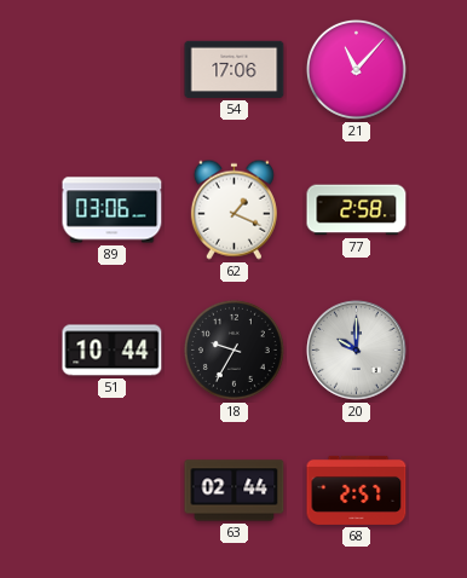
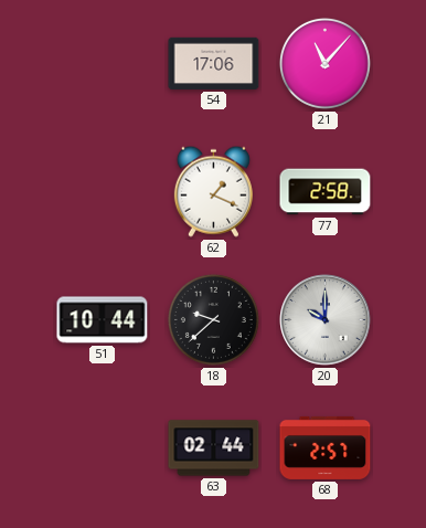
89: 03:06 -> none
18: 9:35 -> 9:38
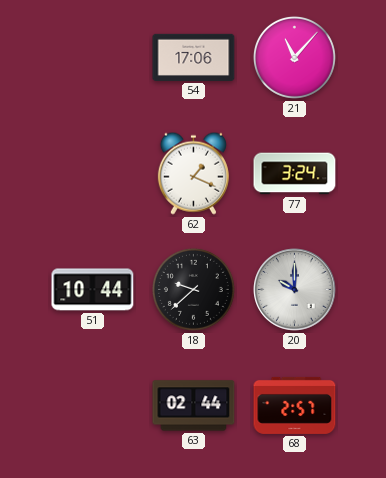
77: 2:58 -> 3:24
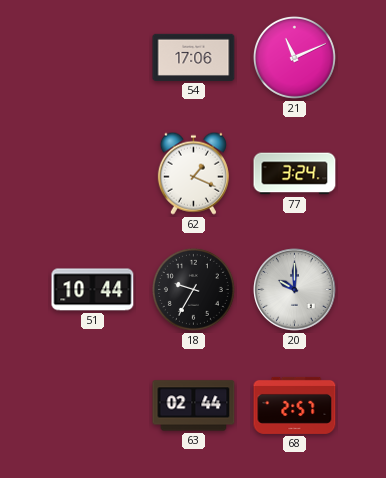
21: 11:07 -> 11:11
18: 9:38 -> 9:35
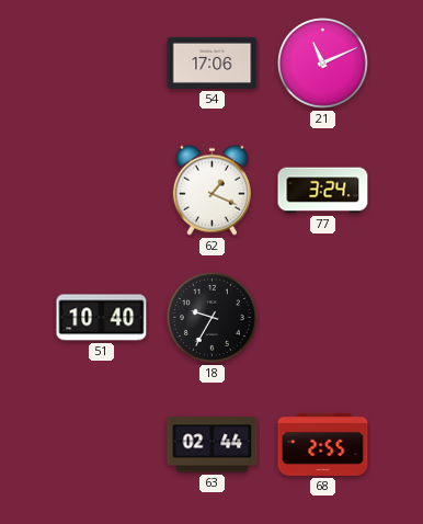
51: 10:44 -> 10:40
20: 10:00 -> none
68: 2:57 -> 2:55
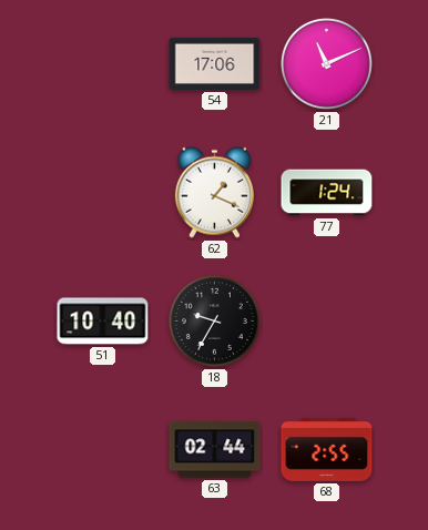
77: 3:24 -> 1:24
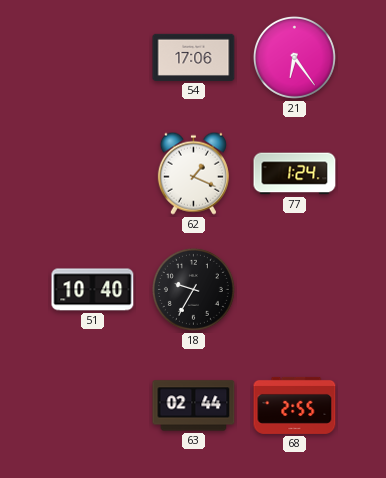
21: 11:11 -> 6:24
